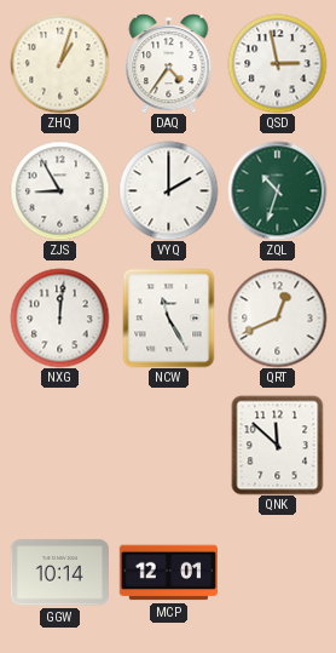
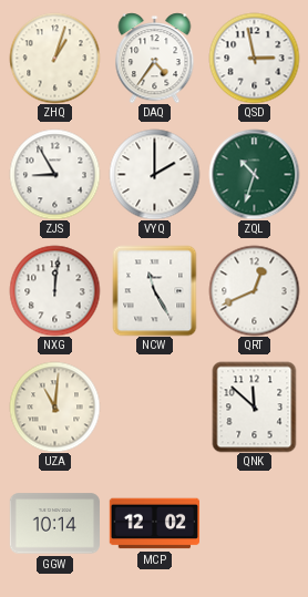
UZA: none -> 11:01
MCP: 12:01 -> 12:02
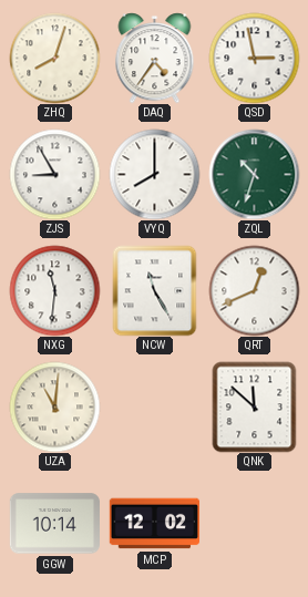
ZHQ: 1:03 -> 8:03
VYQ: 2:00 -> 8:00
NXG: 12:01 -> 11:31
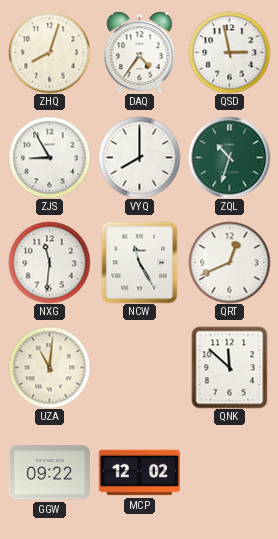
GGW: 10:14 -> 09:22
